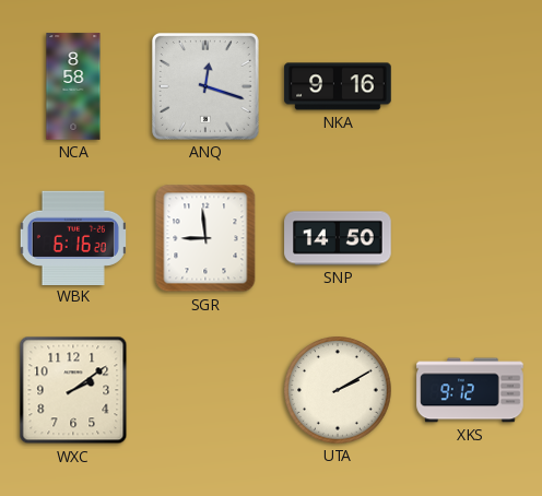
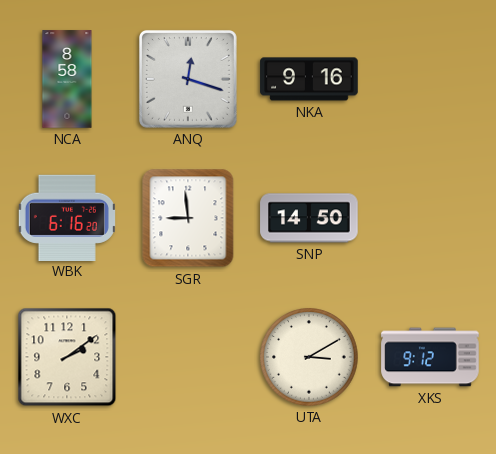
UTA: 2:10 -> 3:10
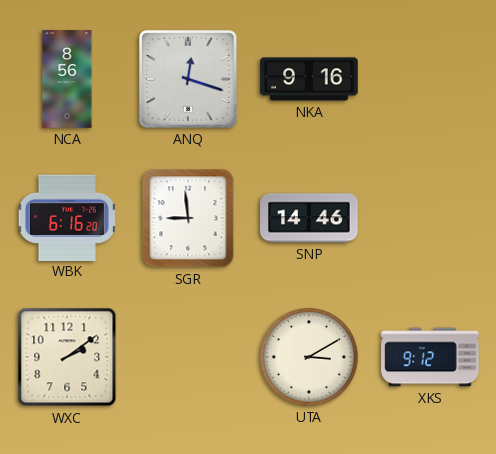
NCA: 8:58 -> 8:56
SNP: 14:50 -> 14:46
